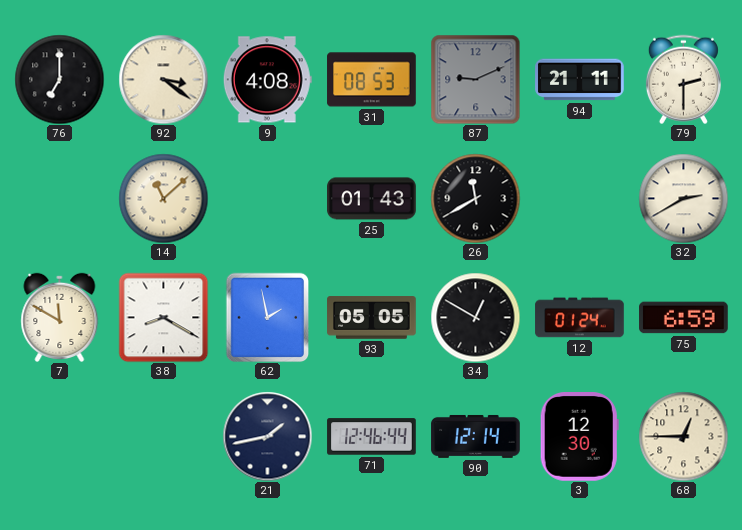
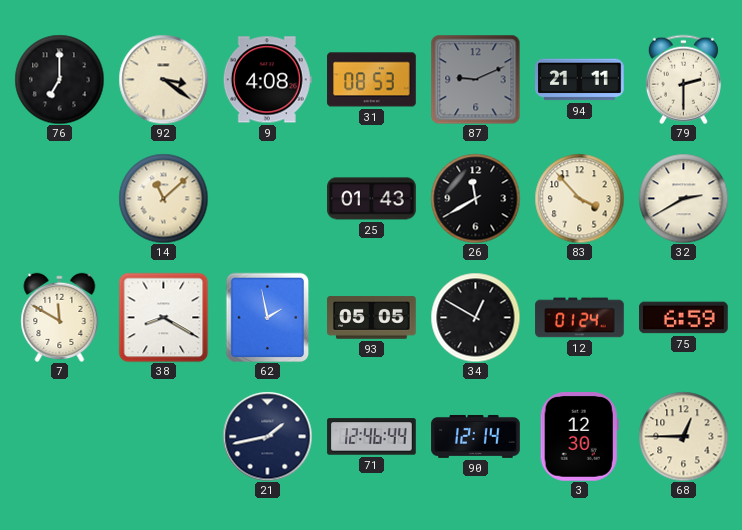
83: none -> 3:53
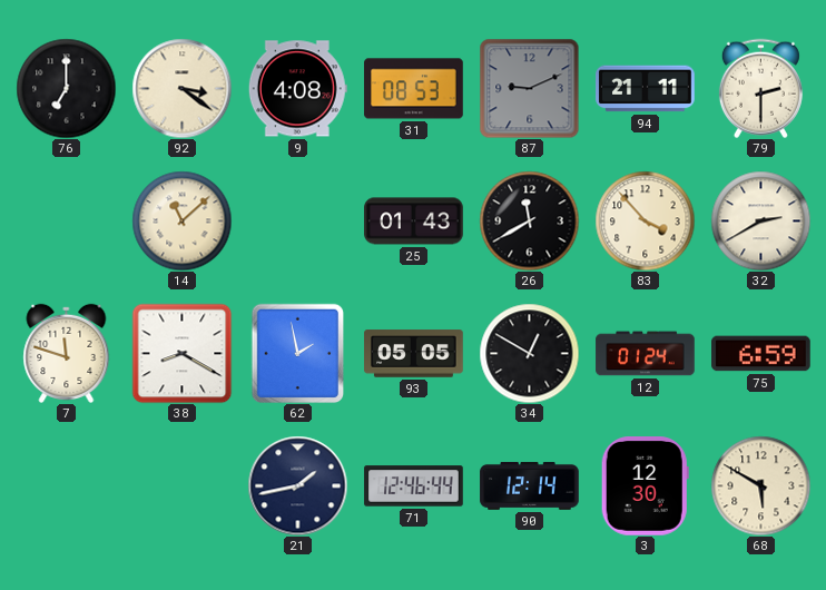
7: 11:50 -> 11:48
68: 12:45 -> 5:50
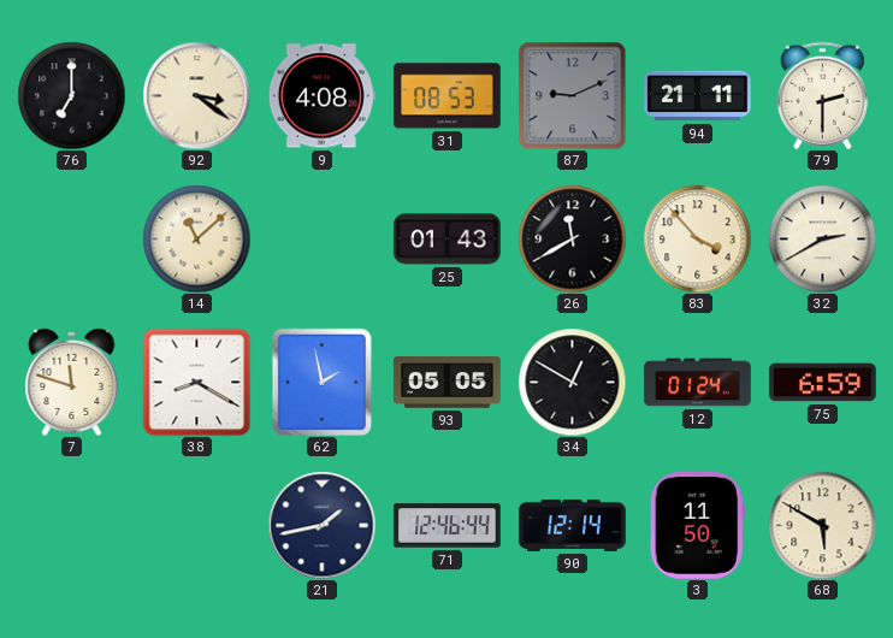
3: 12:30 -> 11:50
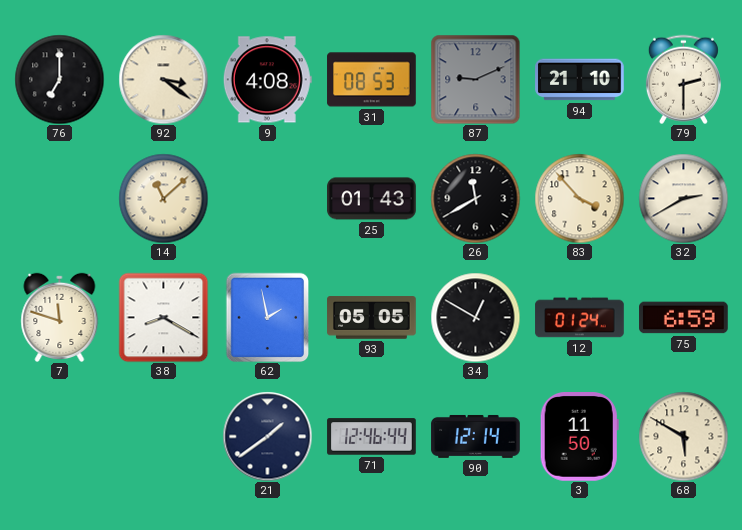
94: 21:11 -> 21:10
21: 1:43 -> 1:39
